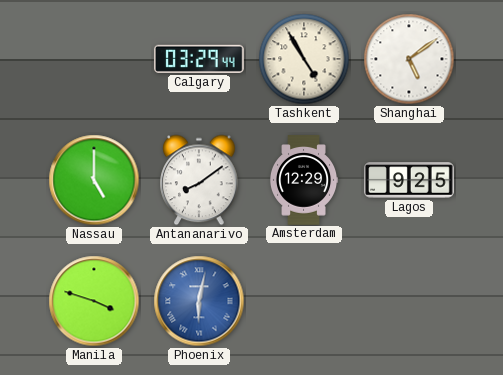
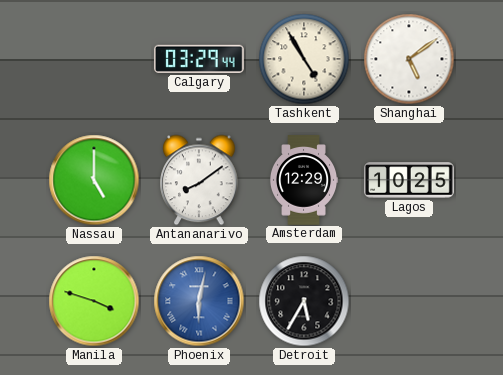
Lagos: 9:25 -> 10:25
Detroit: none -> 5:35
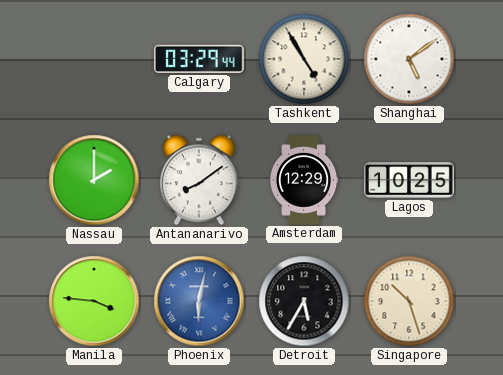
Nassau: 5:00 -> 2:00
Manila: 3:48 -> 3:46
Singapore: none -> 10:27
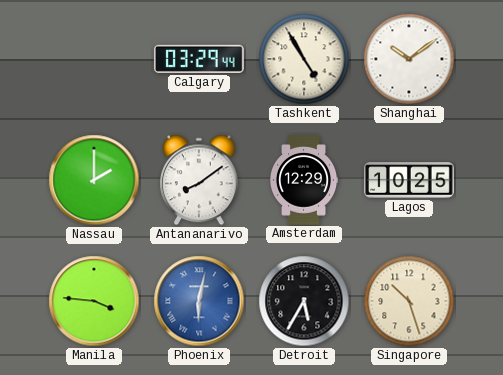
Shanghai: 5:09 -> 10:09
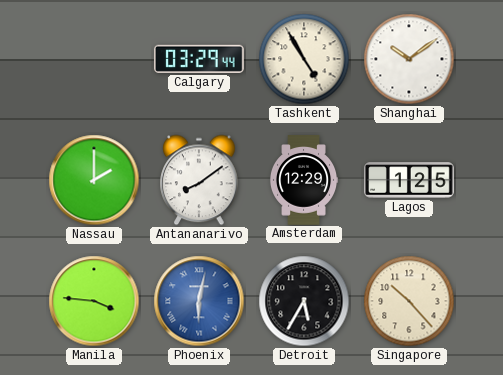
Lagos: 10:25 -> 1:25
Singapore: 10:27 -> 10:23
